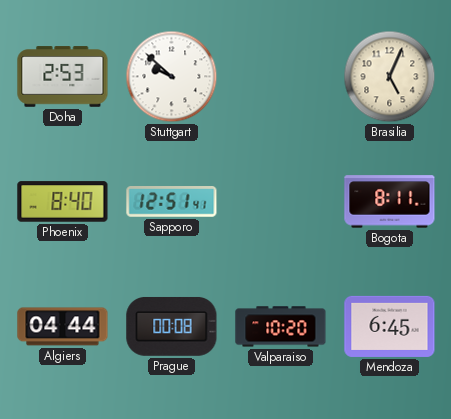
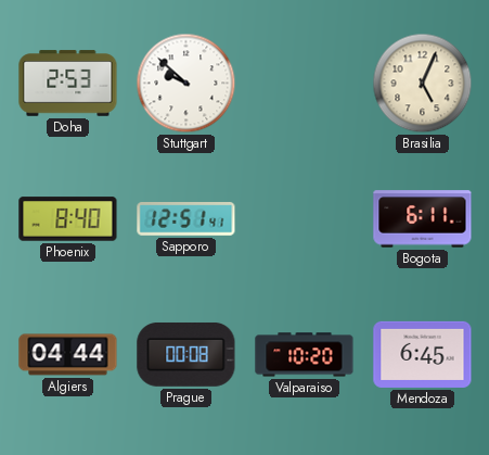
Bogota: 8:11 -> 6:11
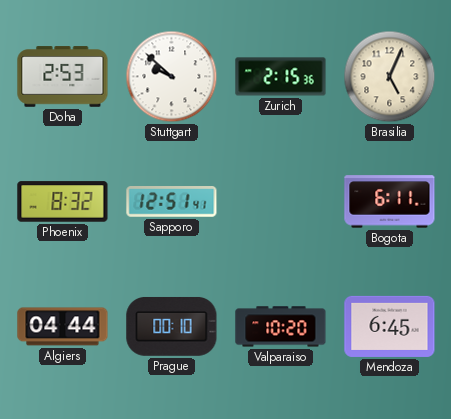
Zurich: none -> 2:15
Phoenix: 8:40 -> 8:32
Prague: 00:08 -> 00:10
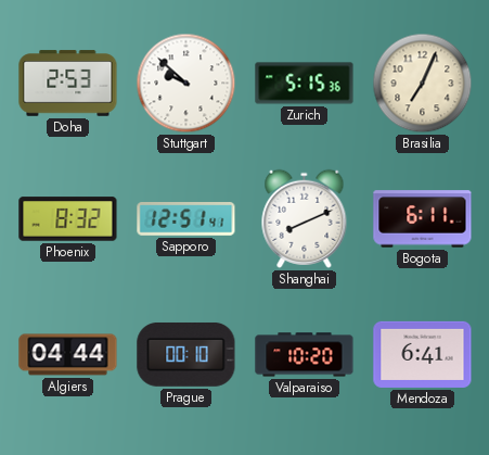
Zurich: 2:15 -> 5:15
Brasilia: 5:04 -> 7:04
Shanghai: none -> 8:11
Mendoza: 6:45 -> 6:41
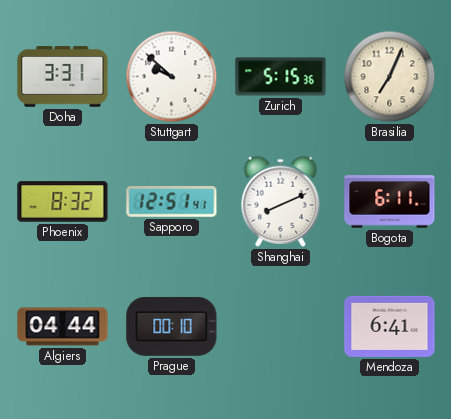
Doha: 2:53 -> 3:31
Valparaiso: 10:20 -> none
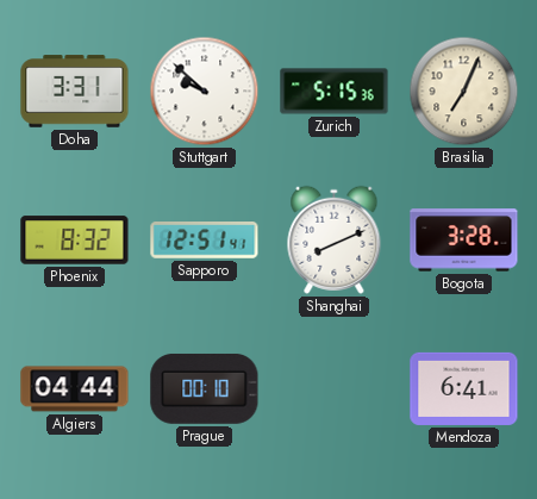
Bogota: 6:11 -> 3:28
